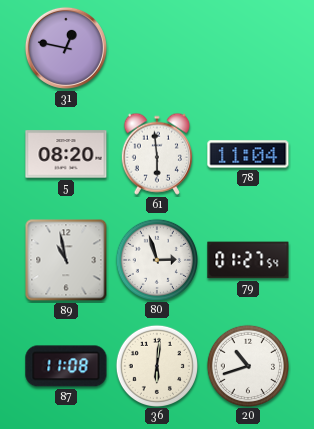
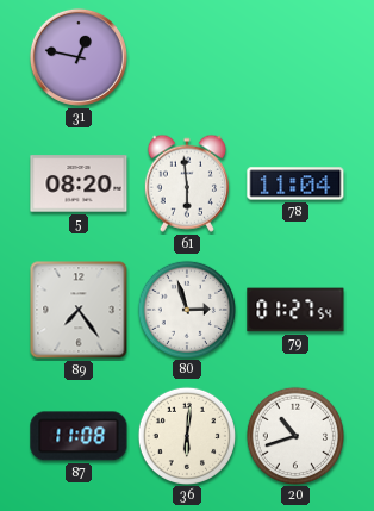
89: 10:58 -> 7:24
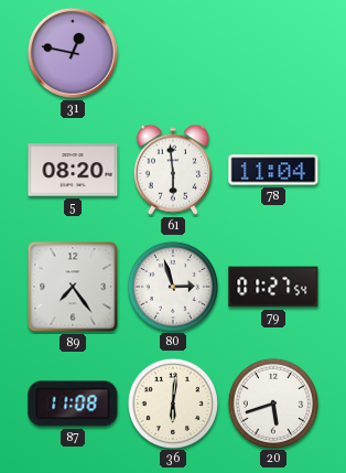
20: 10:42 -> 5:42
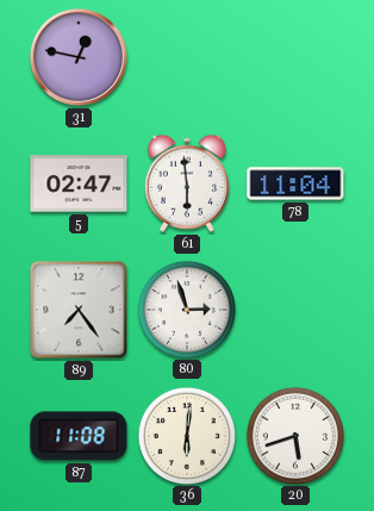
5: 08:20 -> 02:47
79: 01:27 -> none
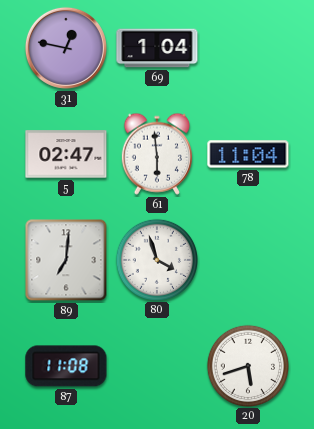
69: none -> 1:04
89: 7:24 -> 7:01
80: 2:57 -> 3:57
36: 6:01 -> none
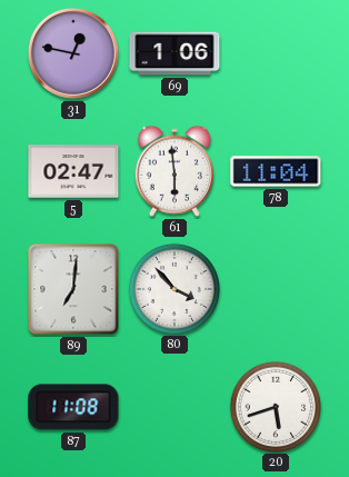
69: 1:04 -> 1:06
80: 3:57 -> 3:53
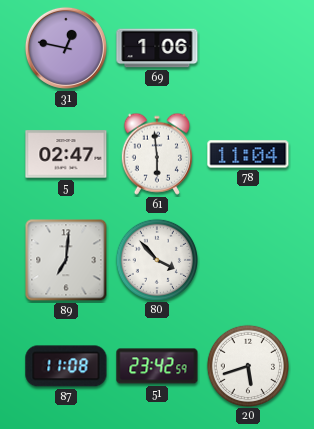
51: none -> 23:42
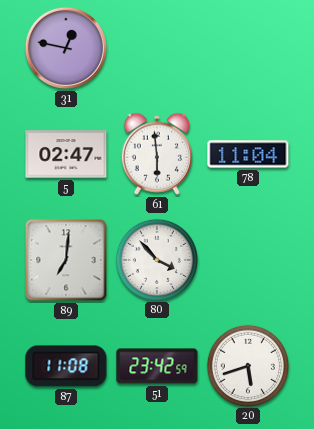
69: 1:06 -> none
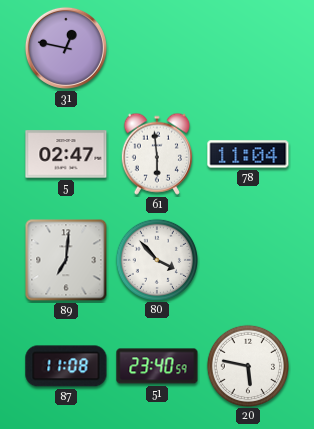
51: 23:42 -> 23:40
20: 5:42 -> 5:47
